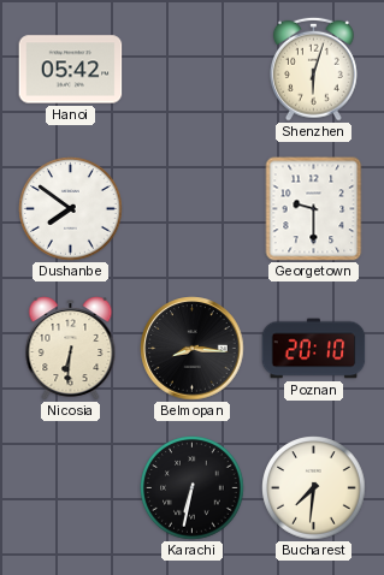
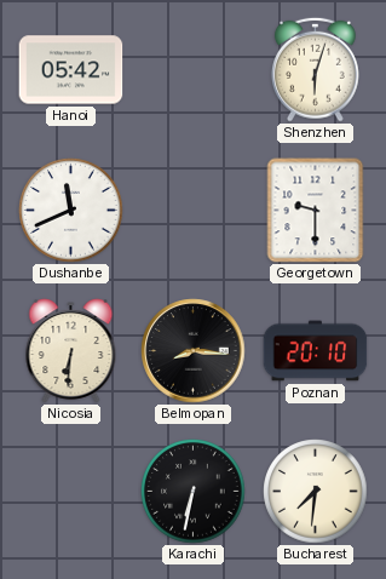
Dushanbe: 7:51 -> 11:41
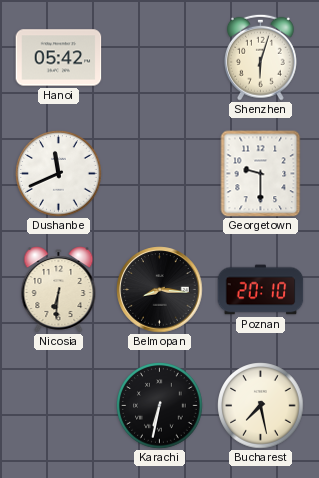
Bucharest: 7:31 -> 7:28
